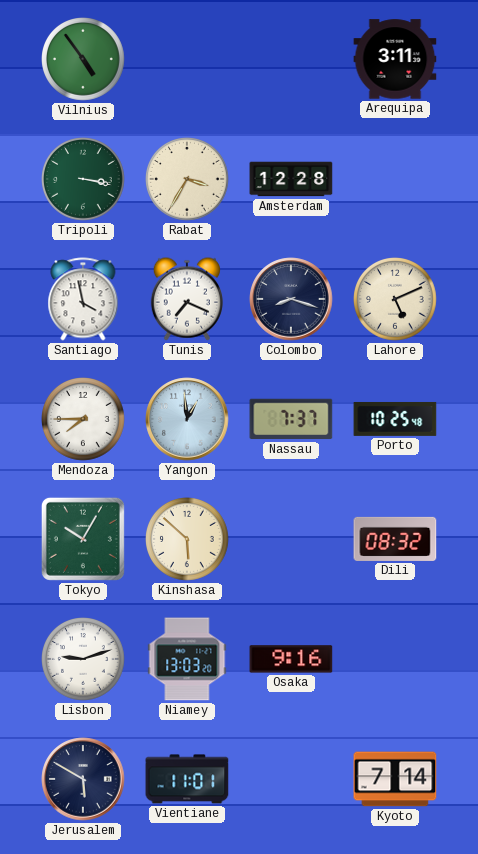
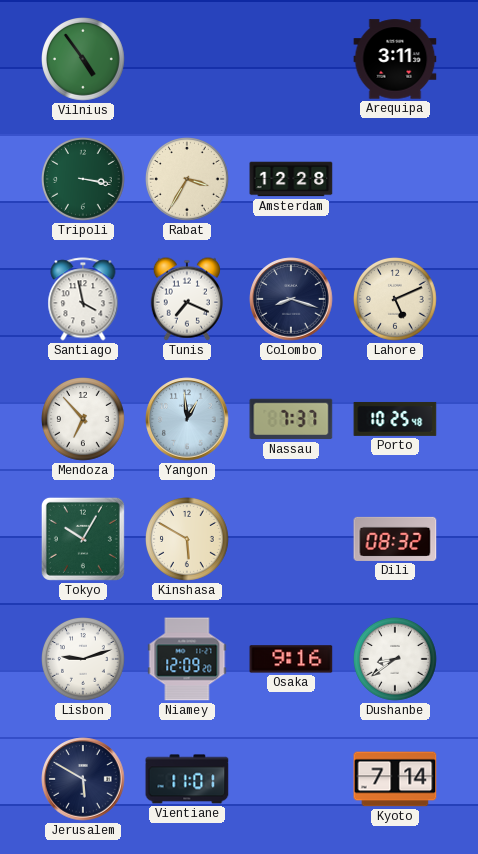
Mendoza: 7:45 -> 6:53
Kinshasa: 5:52 -> 5:50
Niamey: 13:03 -> 12:09
Dushanbe: none -> 8:39
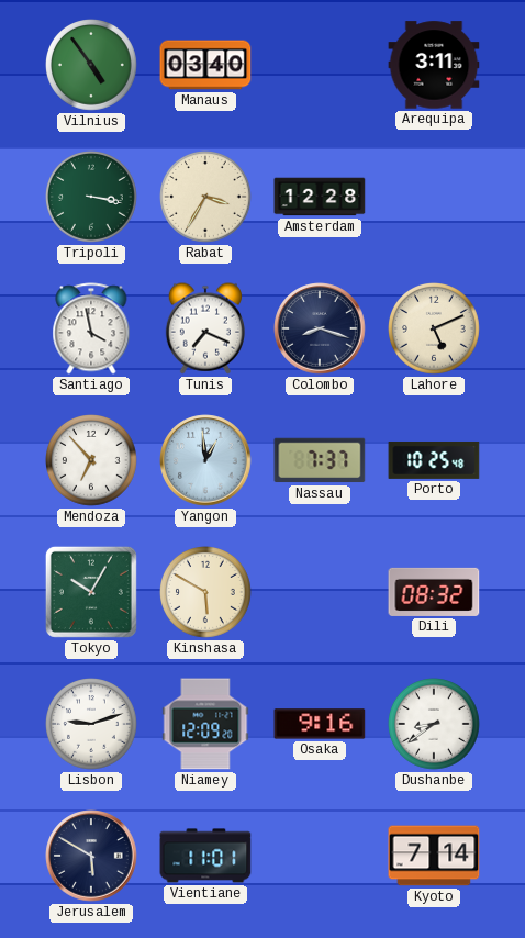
Manaus: none -> 03:40
